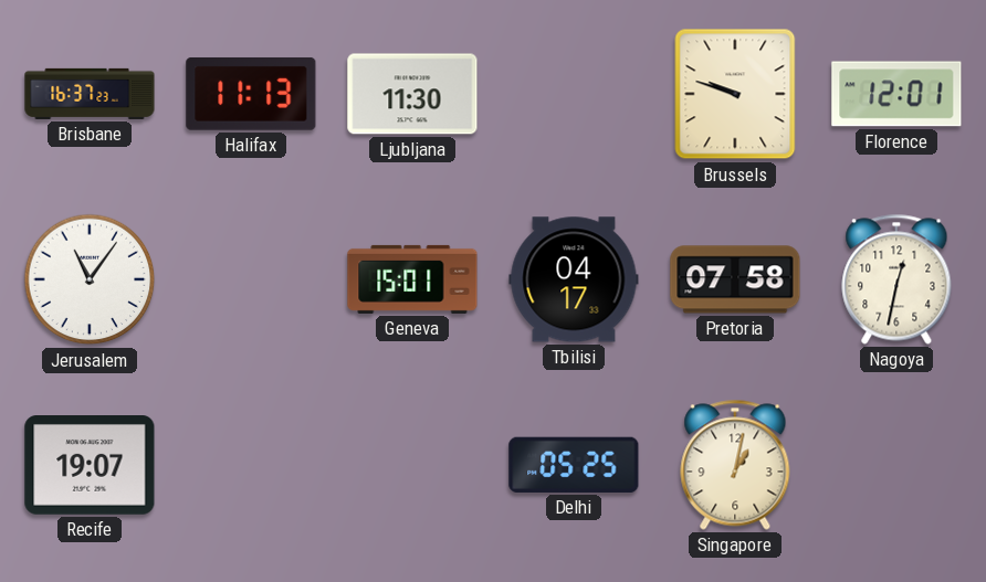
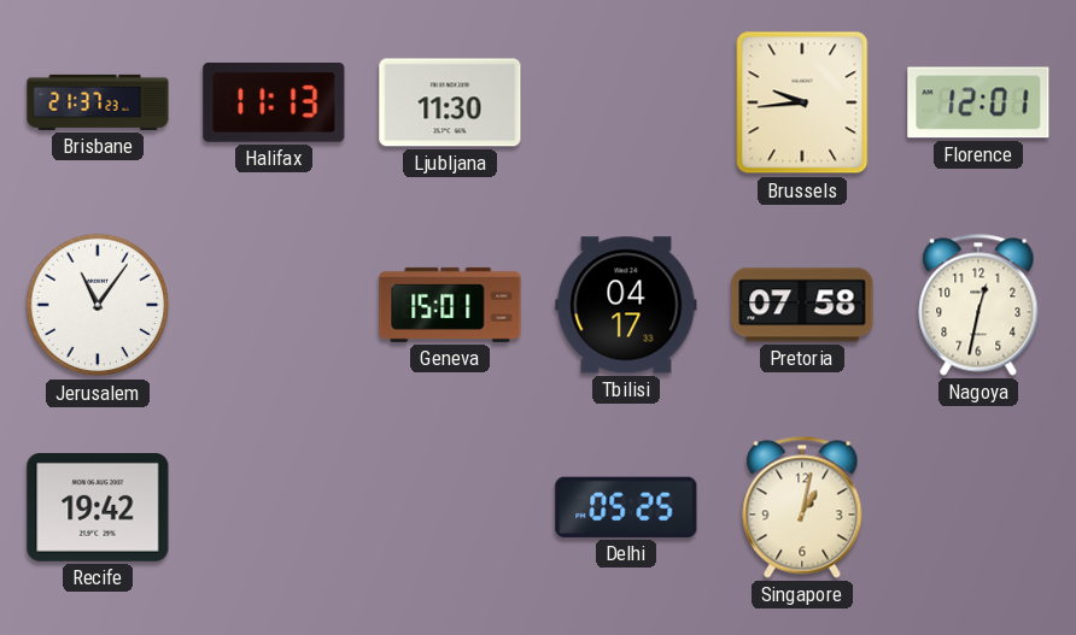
Brisbane: 16:37 -> 21:37
Brussels: 9:48 -> 9:44
Recife: 19:07 -> 19:42
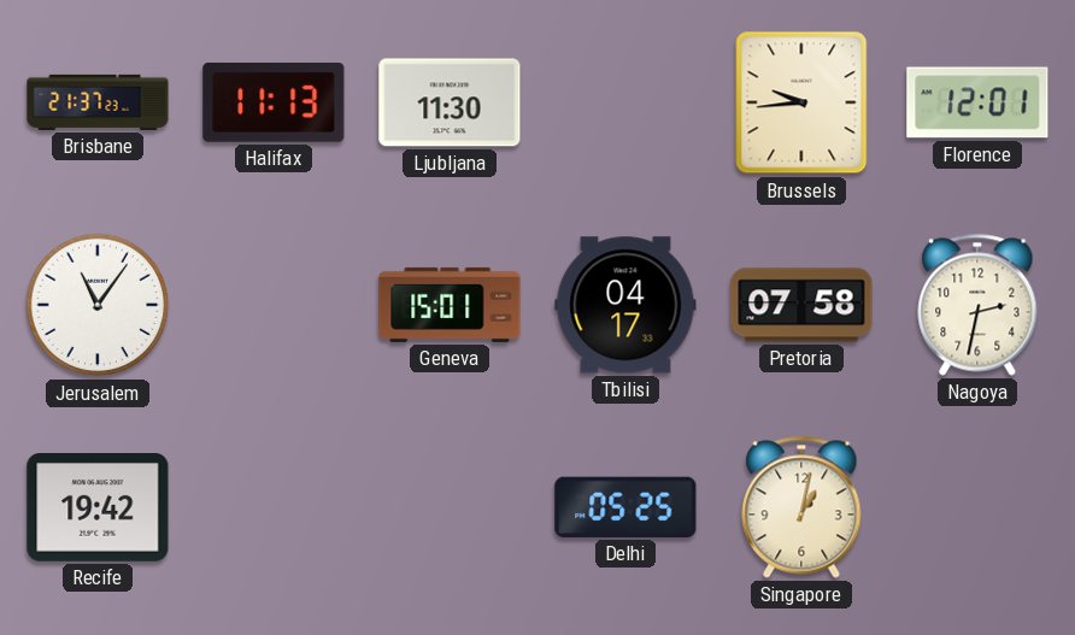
Nagoya: 12:32 -> 2:32
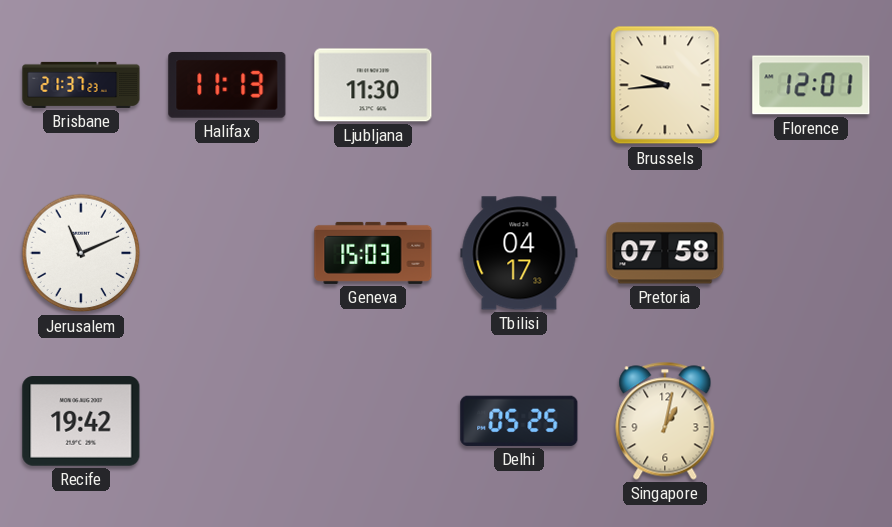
Jerusalem: 11:06 -> 11:11
Geneva: 15:01 -> 15:03
Nagoya: 2:32 -> none
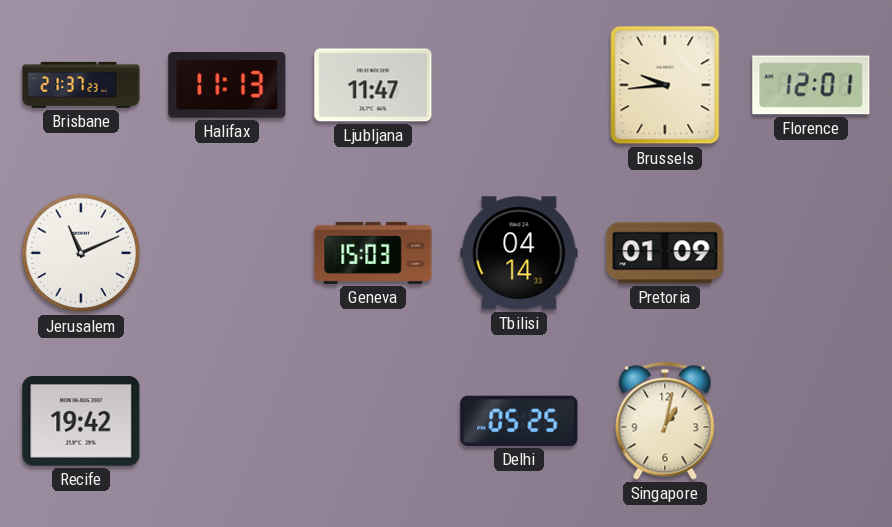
Ljubljana: 11:30 -> 11:47
Tbilisi: 04:17 -> 04:14
Pretoria: 07:58 -> 01:09
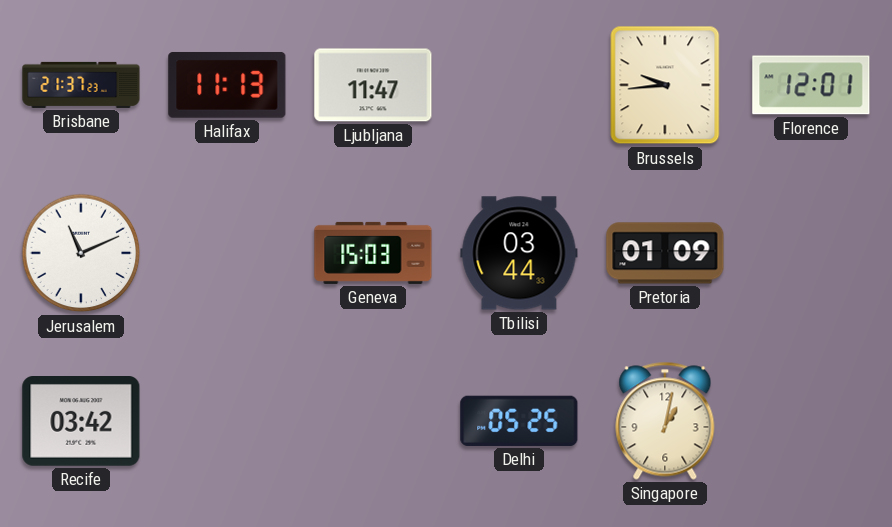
Tbilisi: 04:14 -> 03:44
Recife: 19:42 -> 03:42
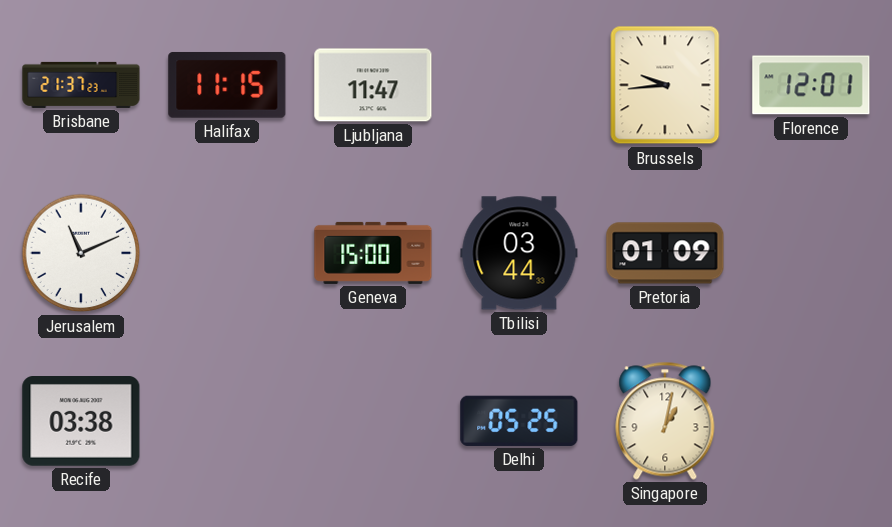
Halifax: 11:13 -> 11:15
Geneva: 15:03 -> 15:00
Recife: 03:42 -> 03:38
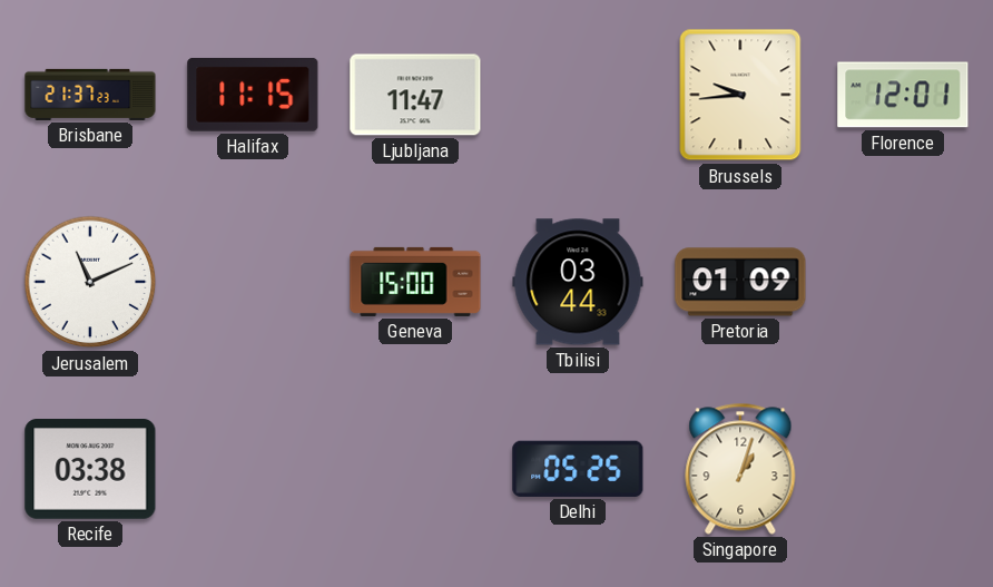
Singapore: 1:02 -> 1:03
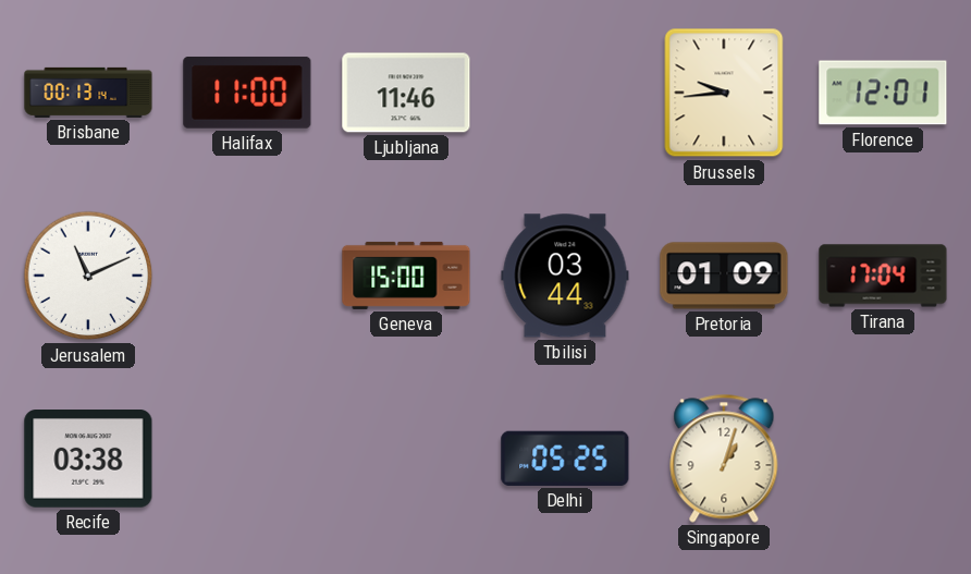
Brisbane: 21:37 -> 00:13
Halifax: 11:15 -> 11:00
Ljubljana: 11:47 -> 11:46
Tirana: none -> 17:04
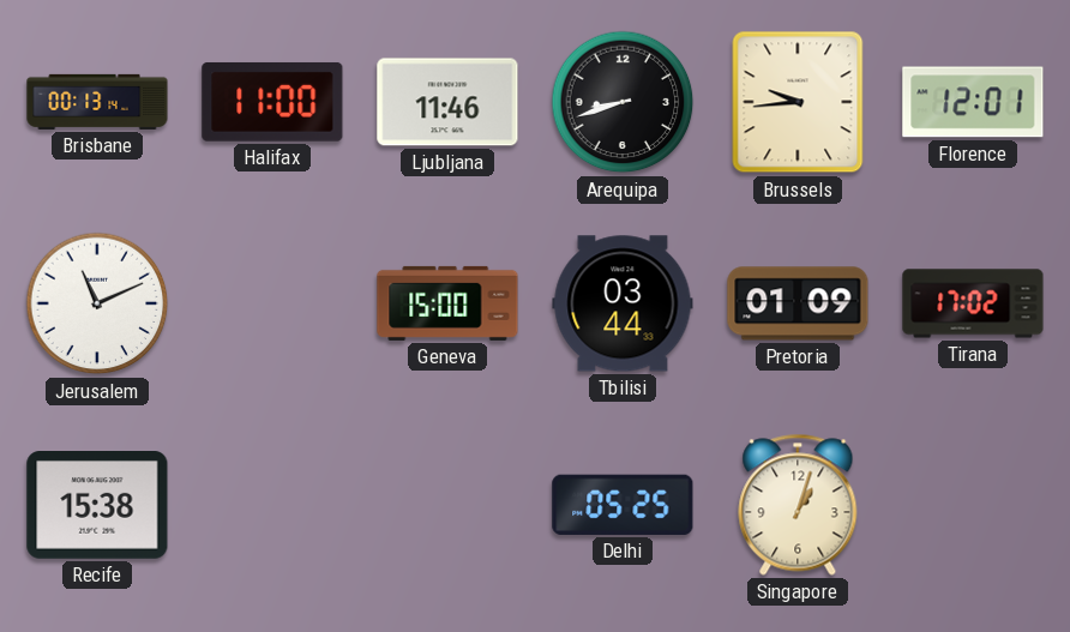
Arequipa: none -> 8:42
Tirana: 17:04 -> 17:02
Recife: 03:38 -> 15:38
